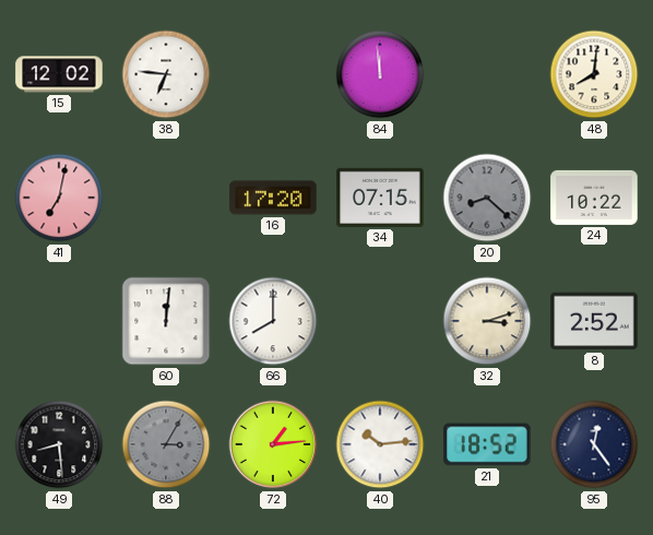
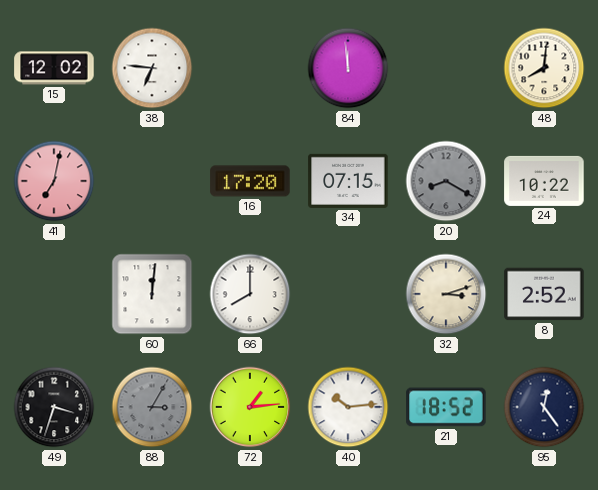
20: 8:22 -> 8:20
49: 8:29 -> 3:33
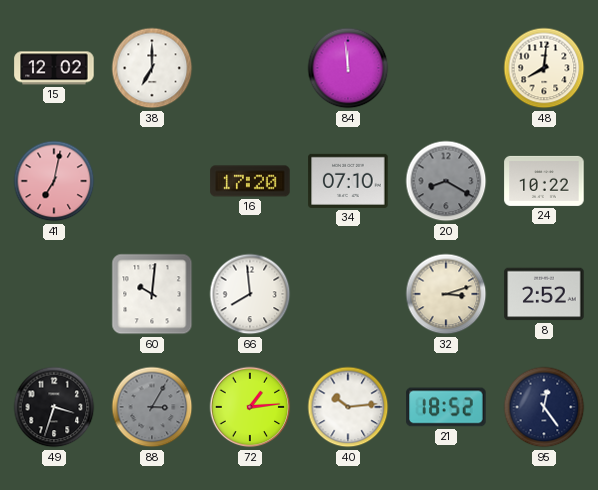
38: 6:46 -> 7:00
34: 07:15 -> 07:10
60: 12:01 -> 10:01
66: 8:00 -> 7:59
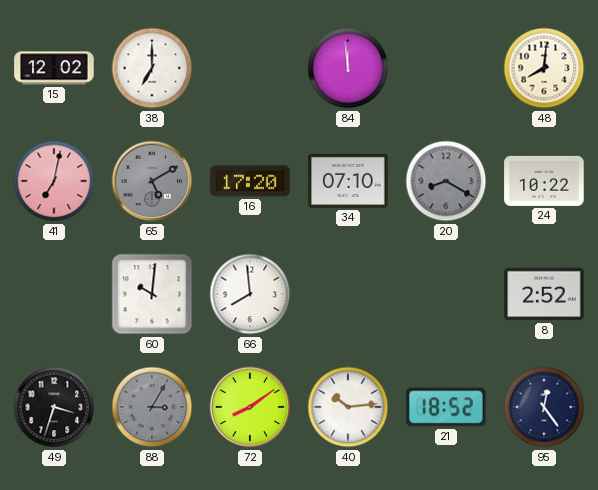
65: none -> 5:10
32: 3:12 -> none
72: 1:14 -> 8:09
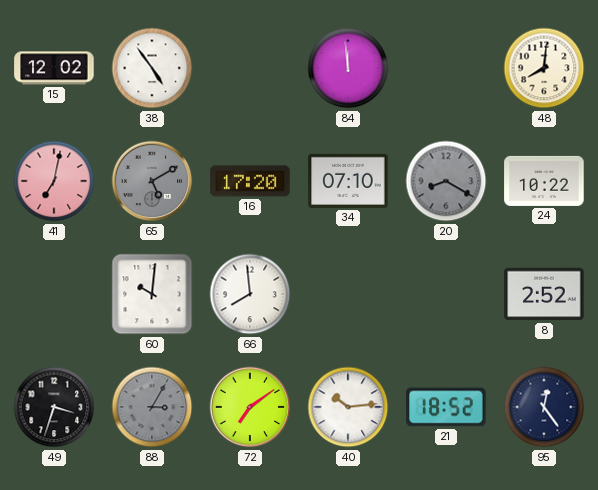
38: 7:00 -> 4:54
72: 8:09 -> 7:09
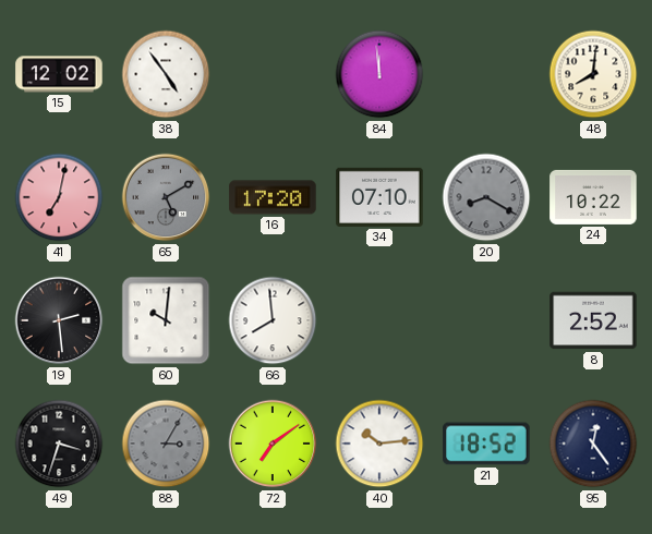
19: none -> 2:29
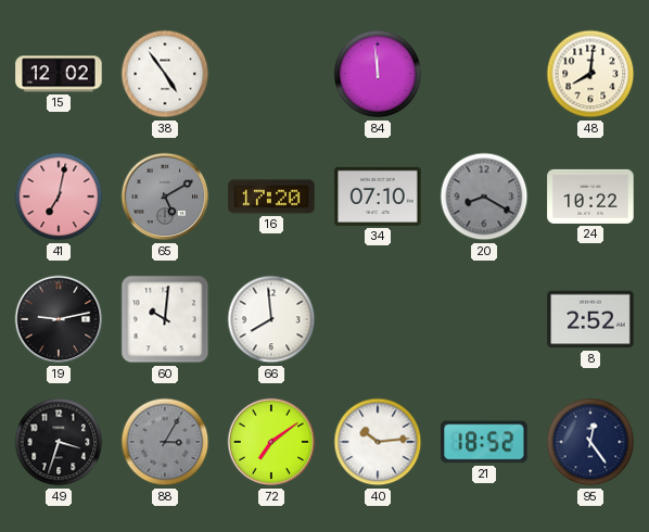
19: 2:29 -> 9:13
